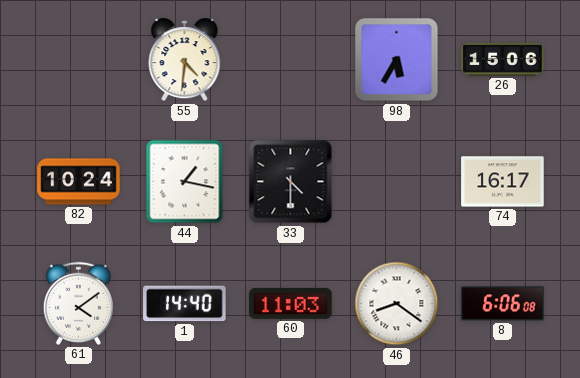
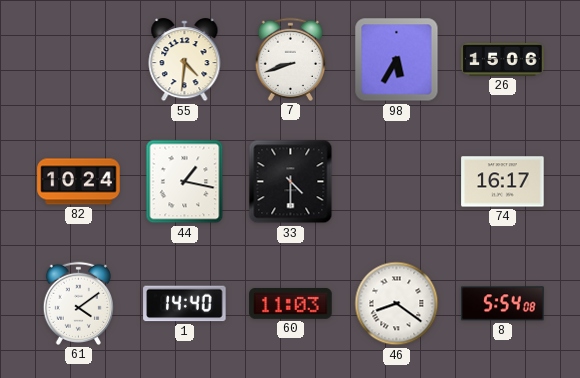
7: none -> 8:42
8: 6:06 -> 5:54
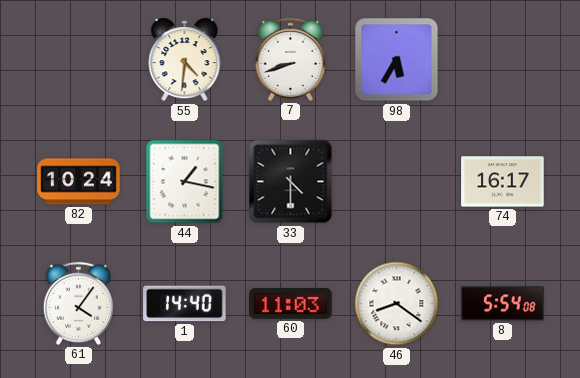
26: 15:06 -> none
61: 4:09 -> 4:06
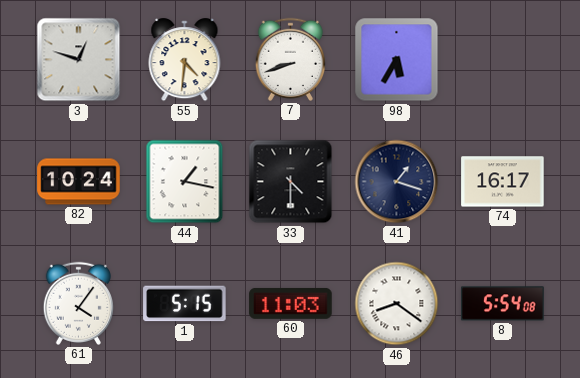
3: none -> 12:48
41: none -> 1:18
1: 14:40 -> 5:15
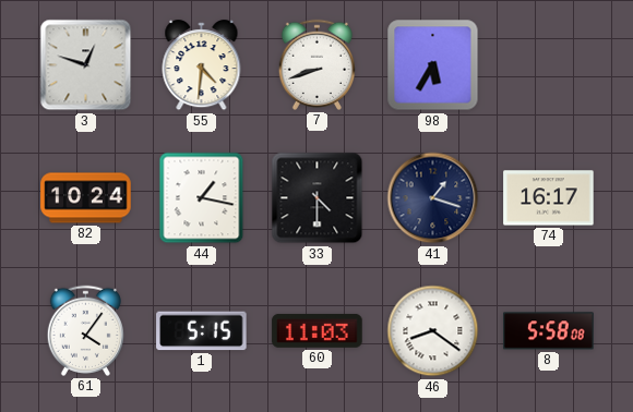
8: 5:54 -> 5:58
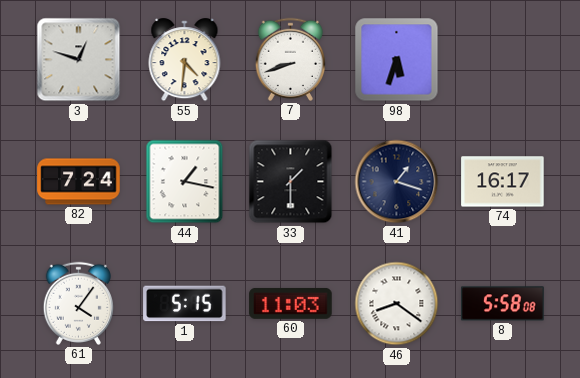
98: 5:35 -> 5:33
82: 10:24 -> 7:24
33: 4:30 -> 1:30
